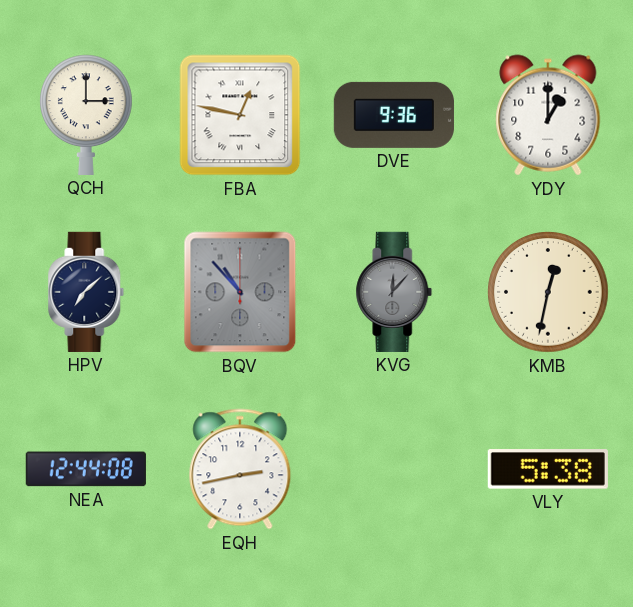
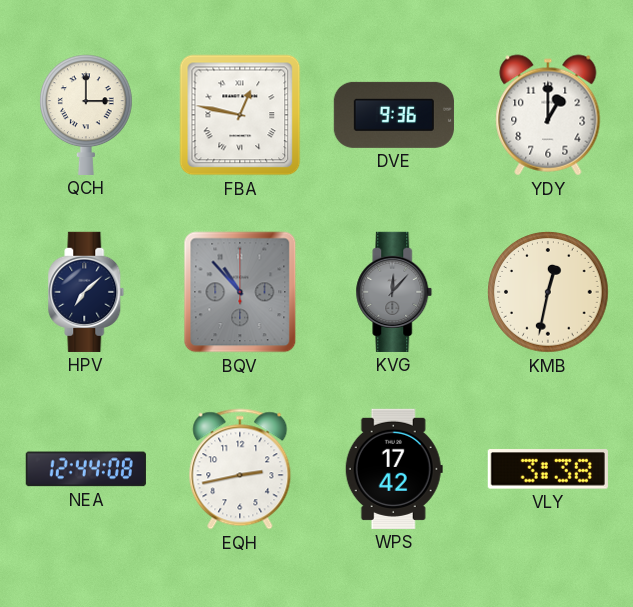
WPS: none -> 17:42
VLY: 5:38 -> 3:38
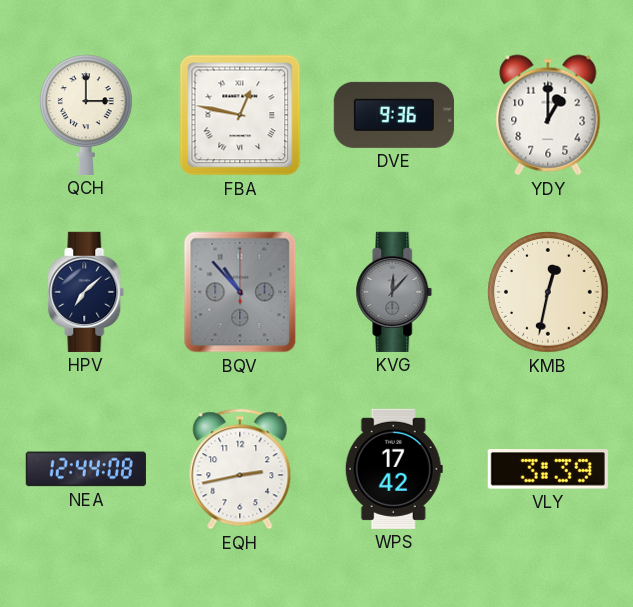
VLY: 3:38 -> 3:39
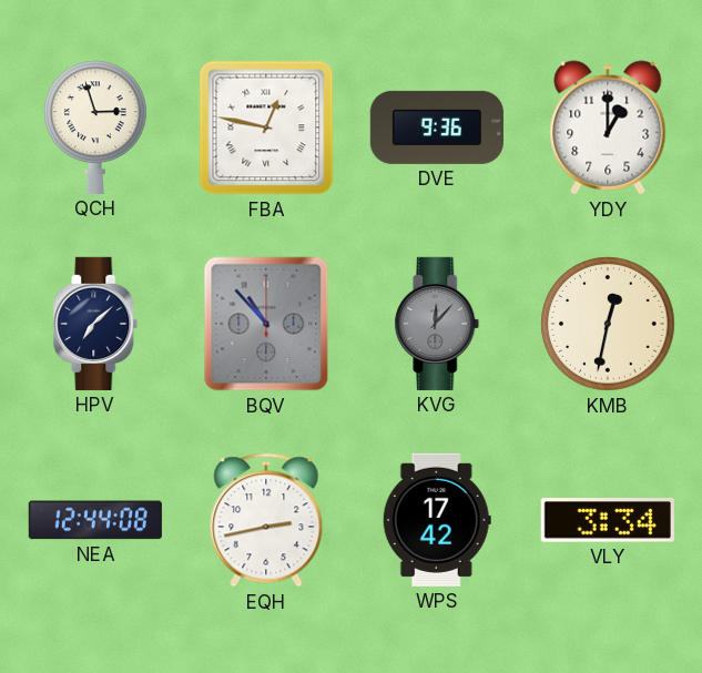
QCH: 3:00 -> 2:57
VLY: 3:39 -> 3:34
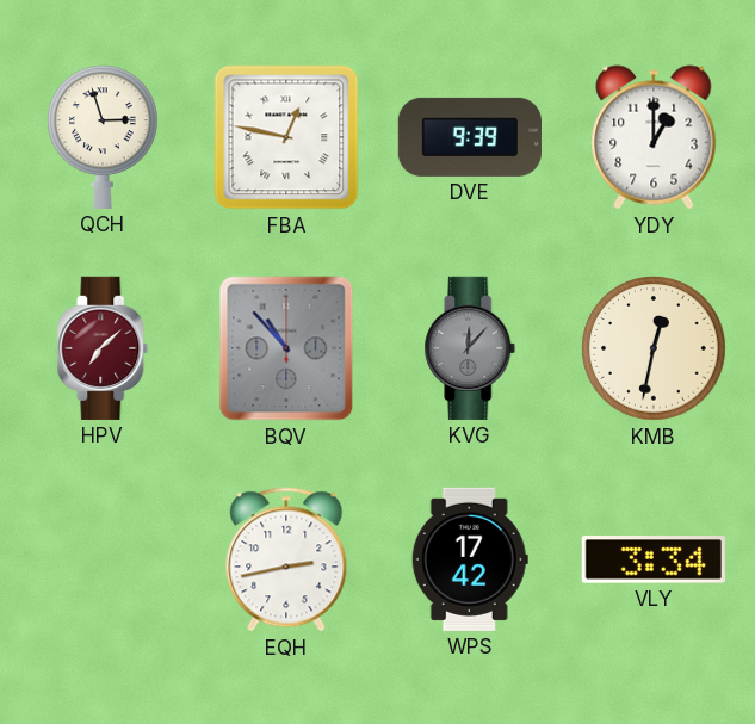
DVE: 9:36 -> 9:39
HPV dial: navy -> burgundy
NEA: 12:44 -> none
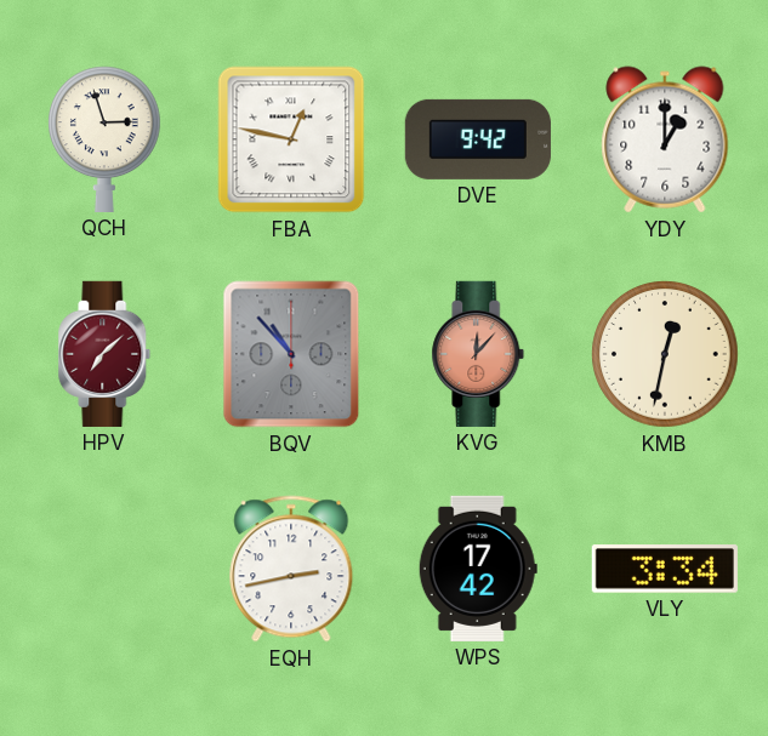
DVE: 9:39 -> 9:42
KVG dial: grey -> salmon
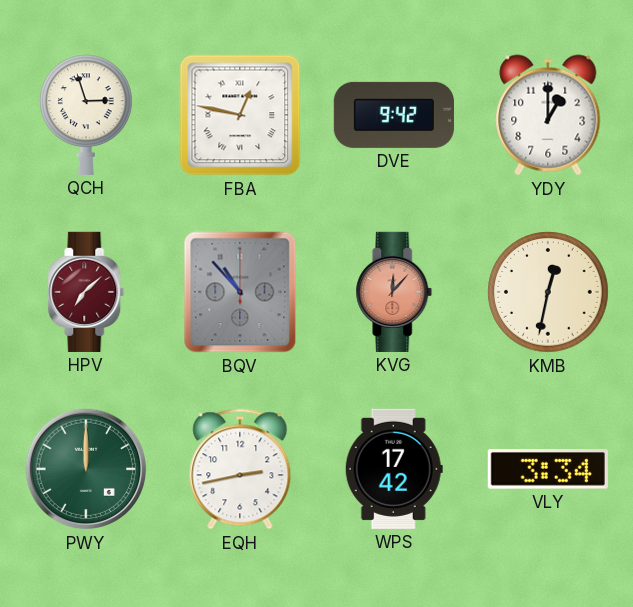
PWY: none -> 12:00
